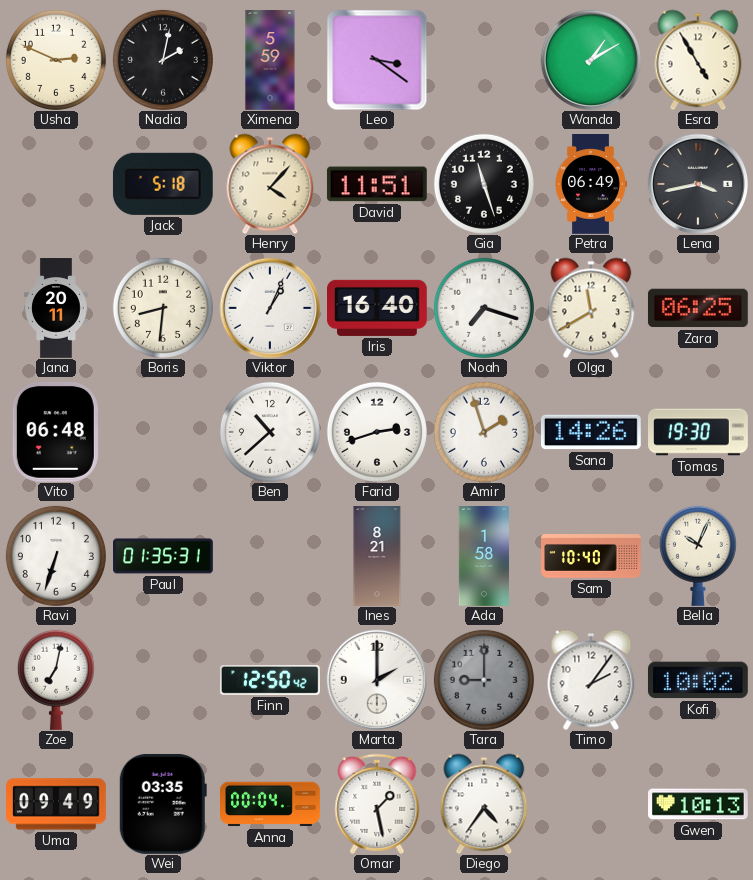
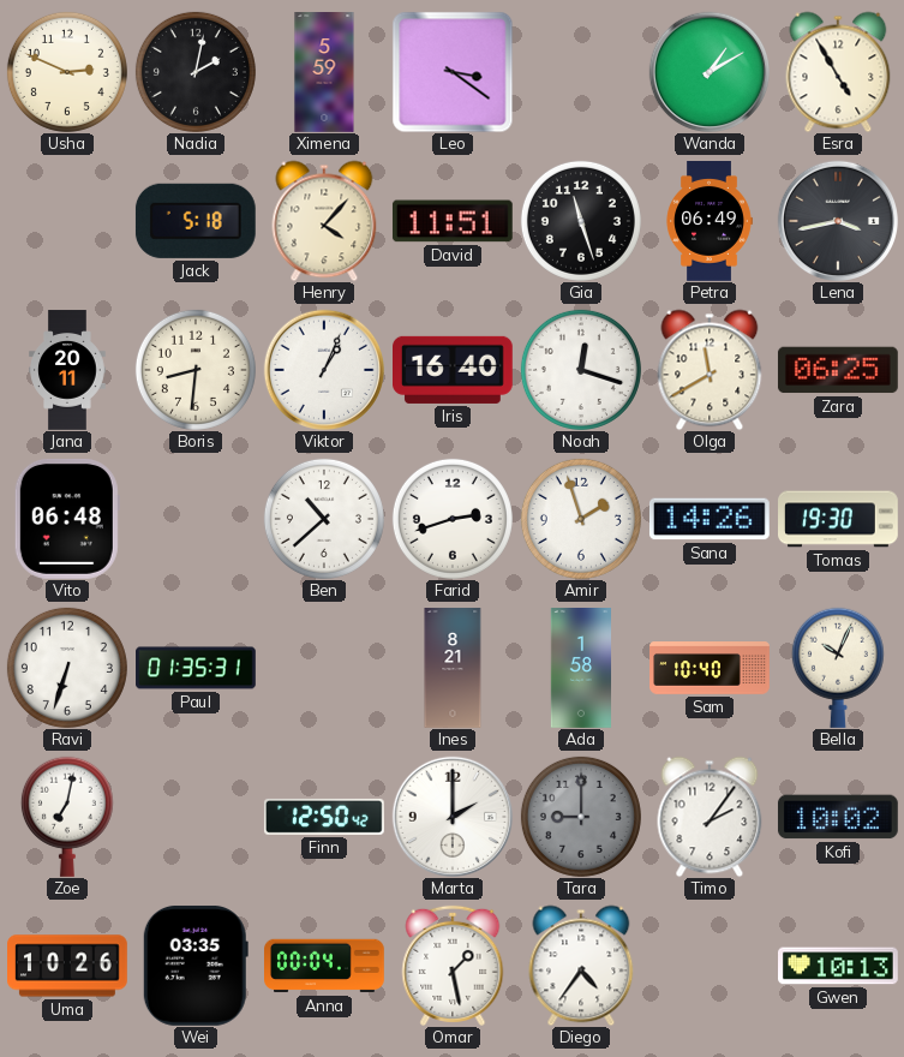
Noah: 7:18 -> 12:18
Uma: 09:49 -> 10:26
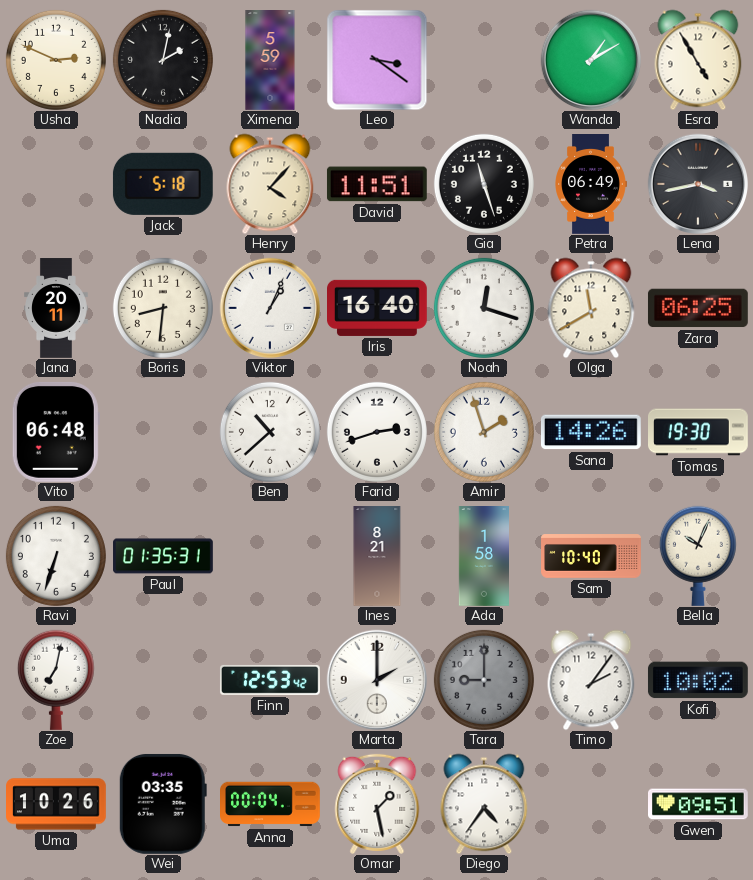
Finn: 12:50 -> 12:53
Gwen: 10:13 -> 09:51
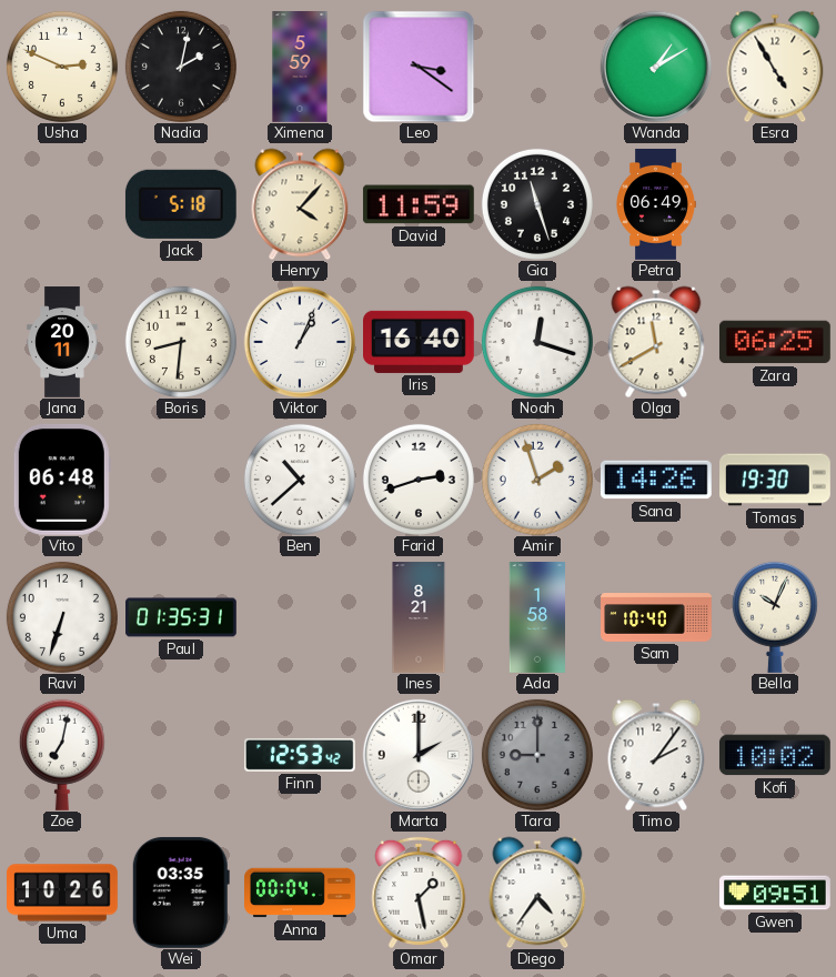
David: 11:51 -> 11:59
Lena: 3:43 -> none
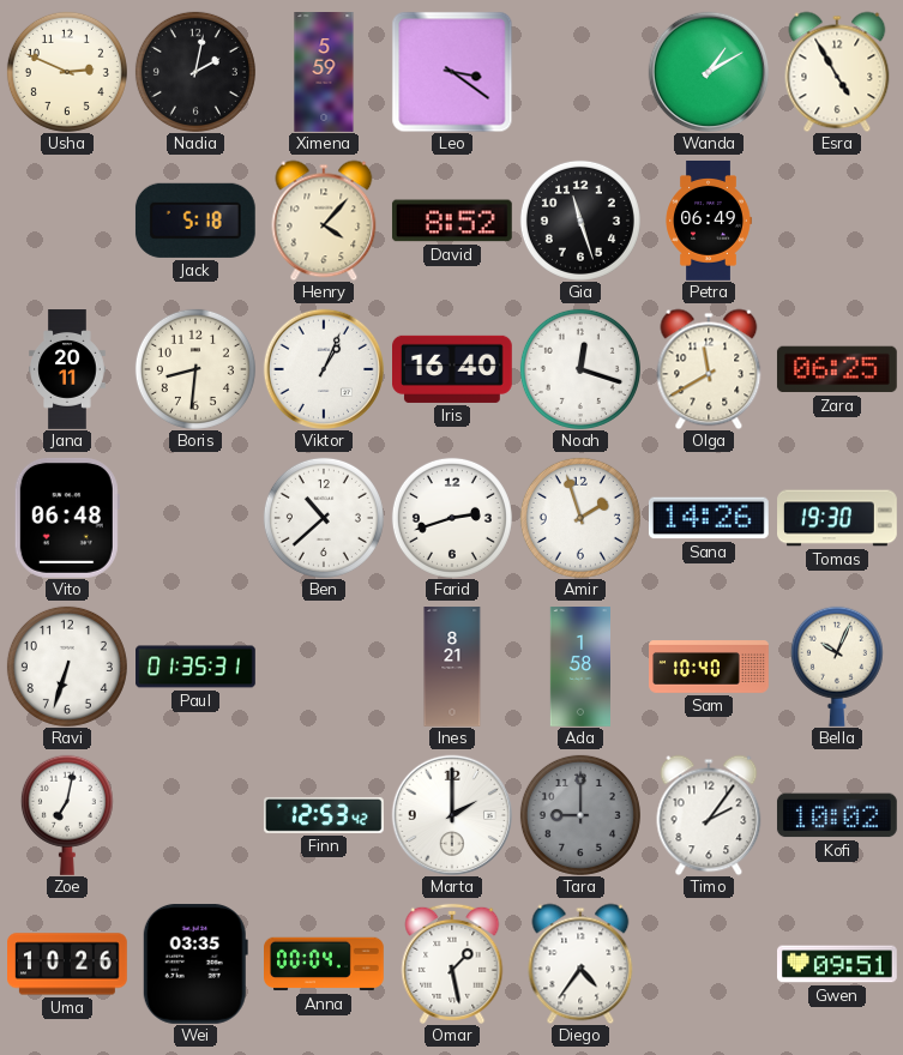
David: 11:59 -> 8:52
